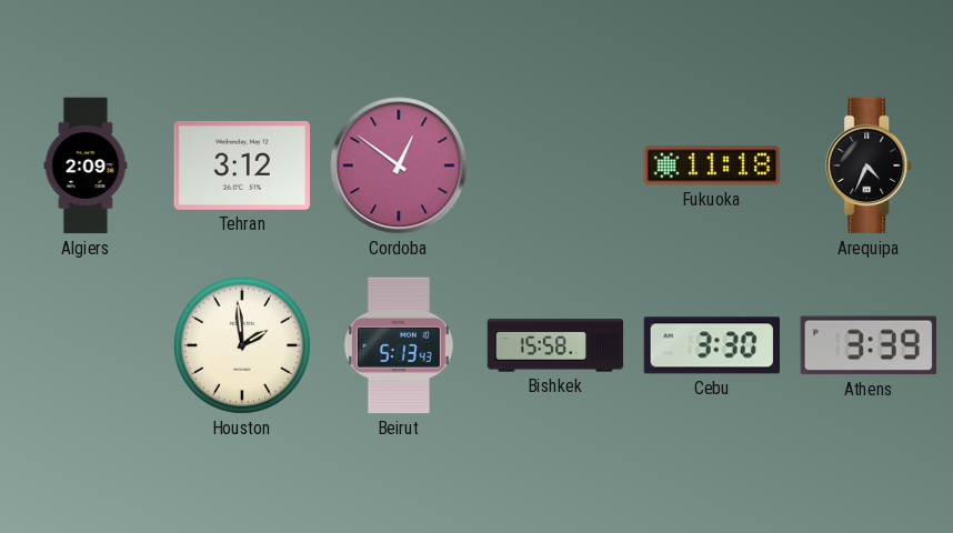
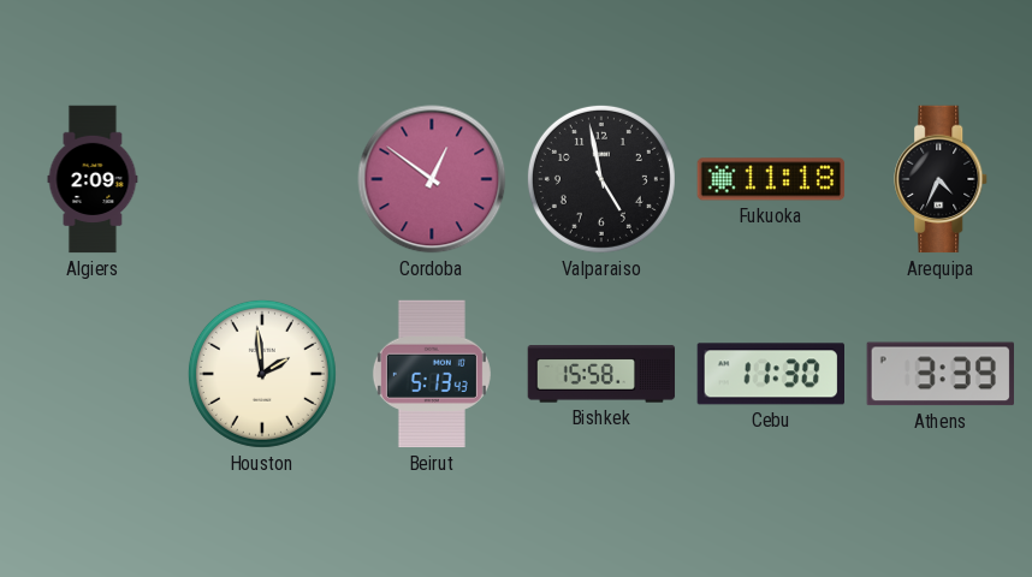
Tehran: 3:12 -> none
Valparaiso: none -> 4:58
Cebu: 3:30 -> 11:30
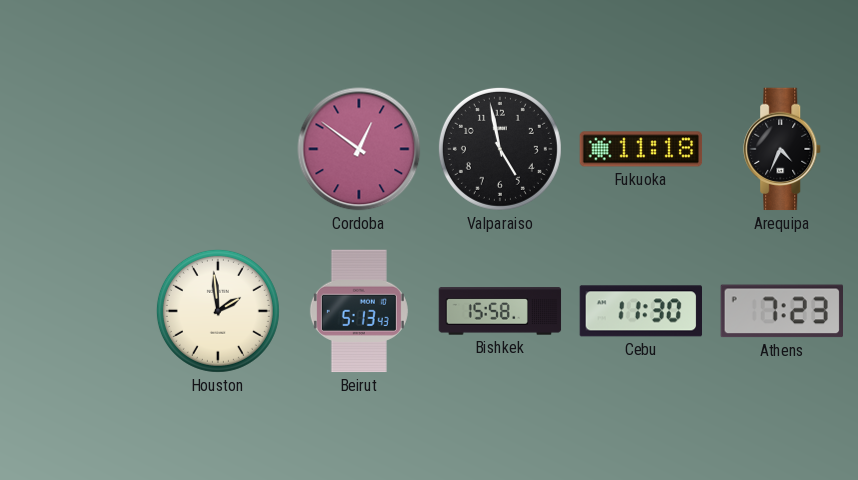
Algiers: 2:09 -> none
Athens: 3:39 -> 7:23
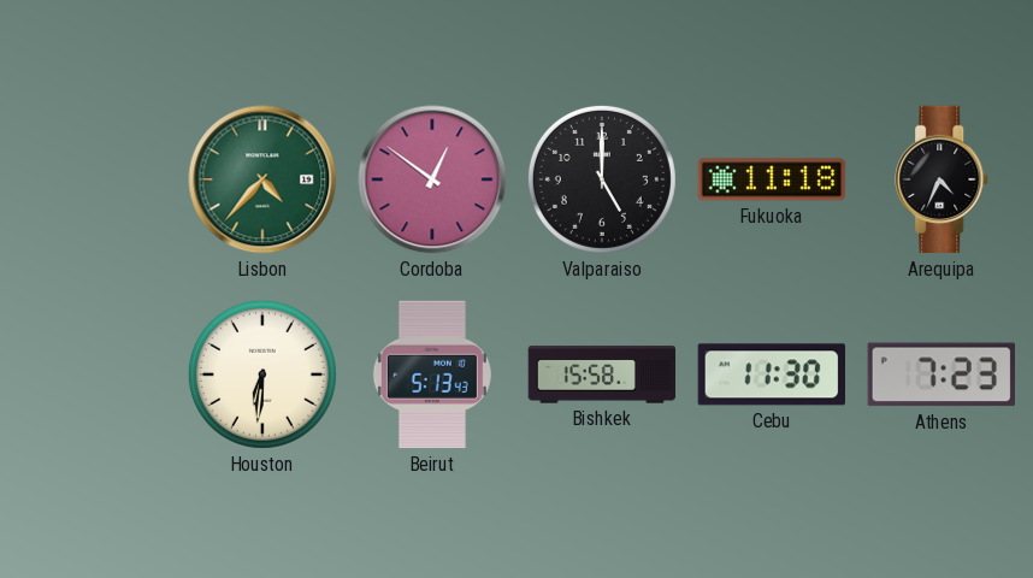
Lisbon: none -> 4:37
Valparaiso: 4:58 -> 5:00
Houston: 1:59 -> 6:31
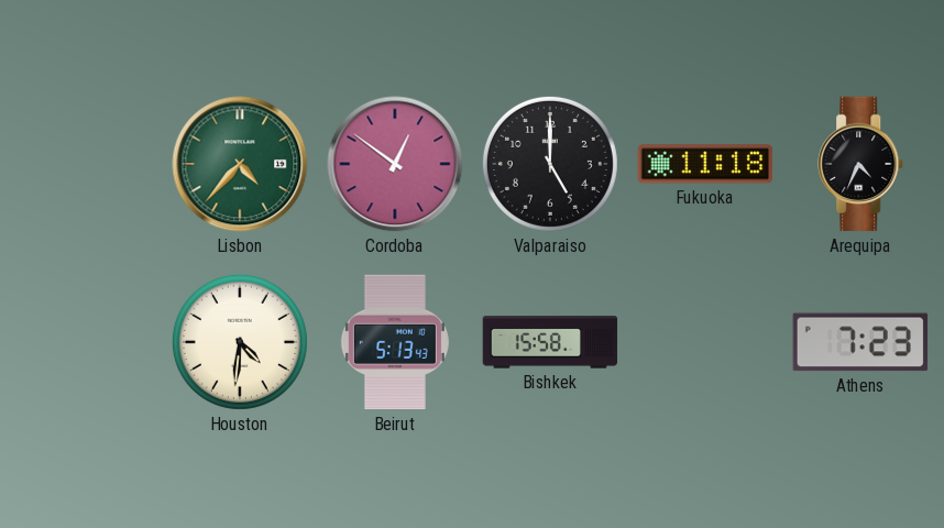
Houston: 6:31 -> 4:31
Cebu: 11:30 -> none
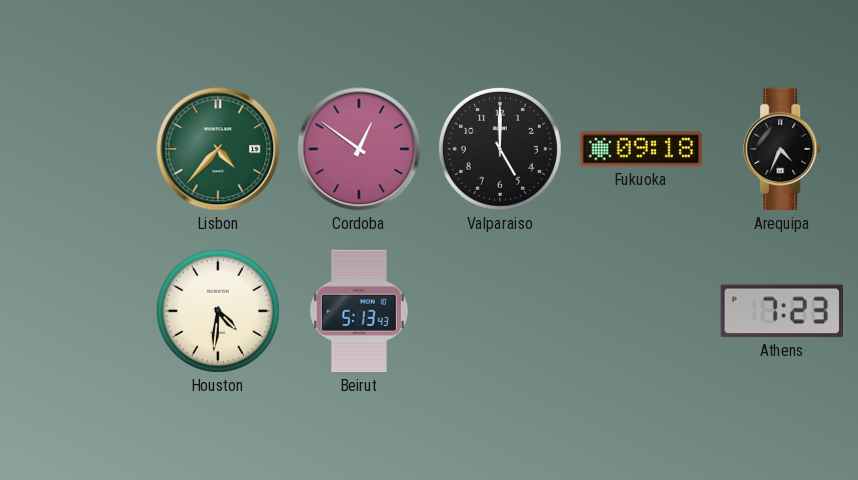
Fukuoka: 11:18 -> 09:18
Bishkek: 15:58 -> none
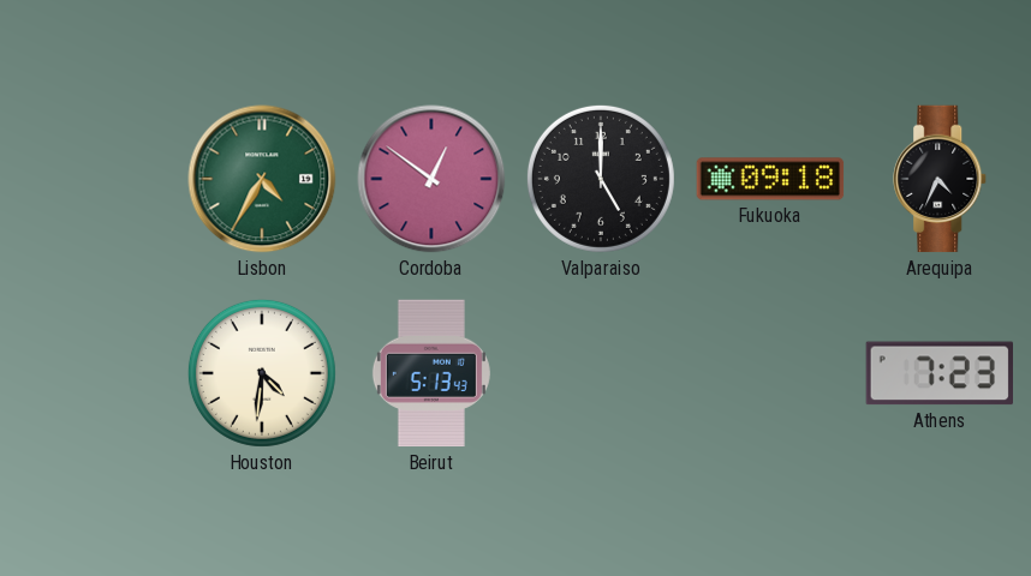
Lisbon: 4:37 -> 4:35
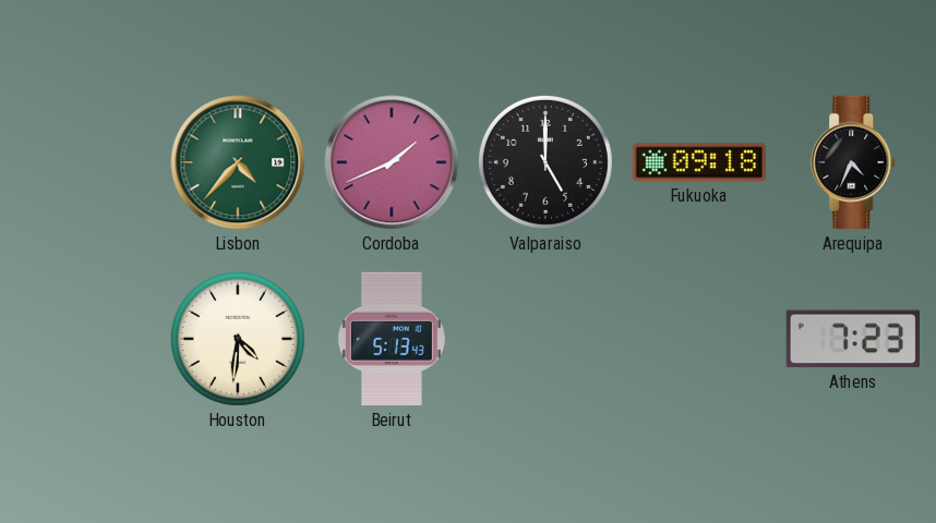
Lisbon: 4:35 -> 4:37
Cordoba: 12:51 -> 1:41
